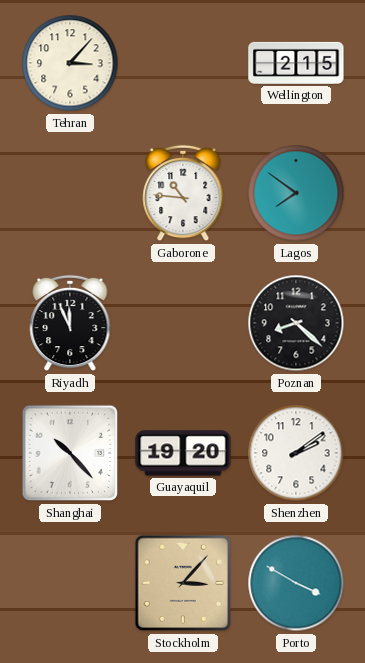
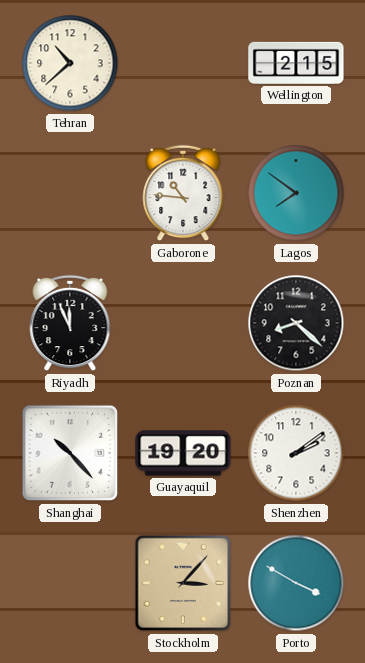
Tehran: 3:07 -> 10:38
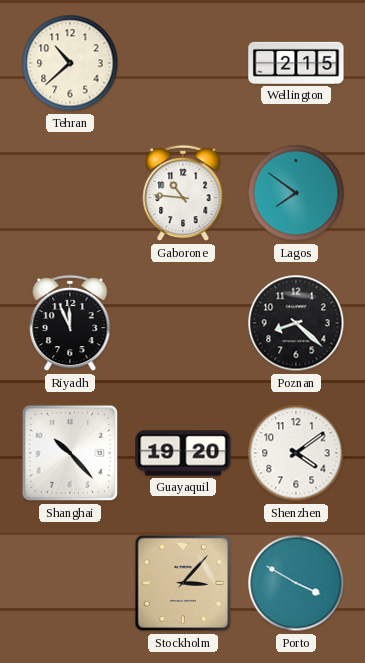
Shenzhen: 2:09 -> 4:09
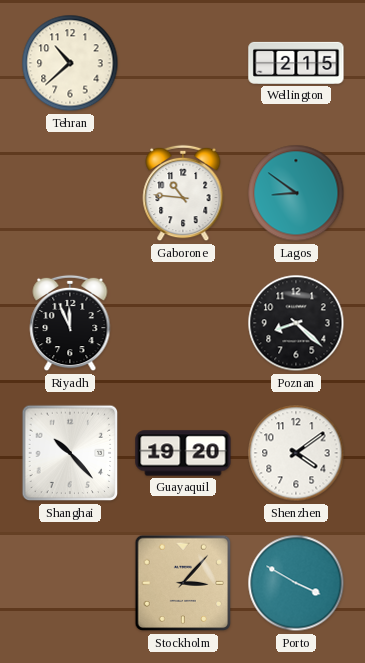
Lagos: 7:51 -> 8:51
